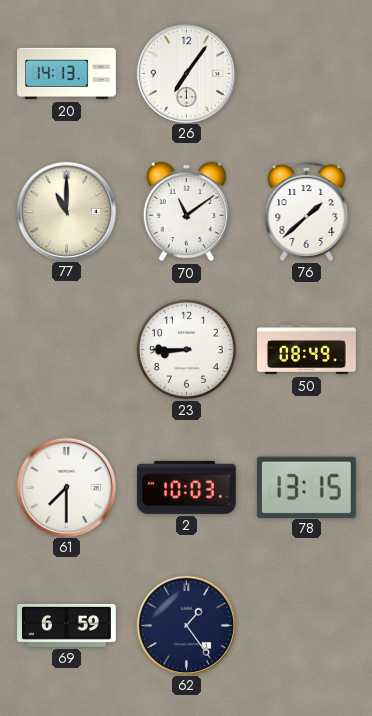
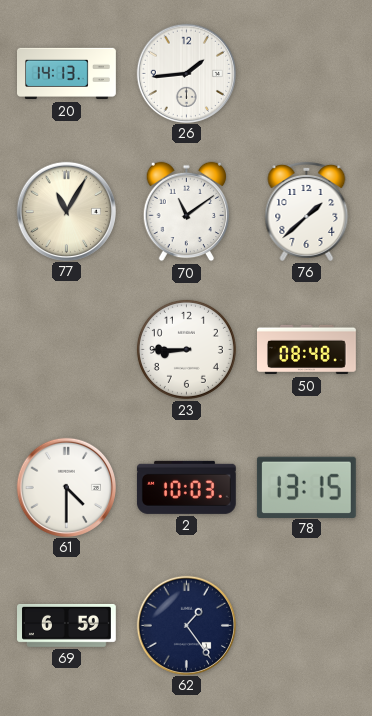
26: 7:06 -> 1:44
77: 11:00 -> 11:05
50: 08:49 -> 08:48
61: 7:30 -> 4:30
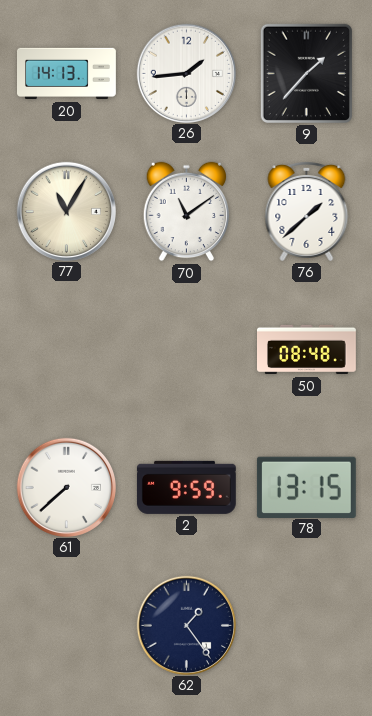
9: none -> 1:37
23: 8:45 -> none
61: 4:30 -> 7:38
2: 10:03 -> 9:59
69: 6:59 -> none
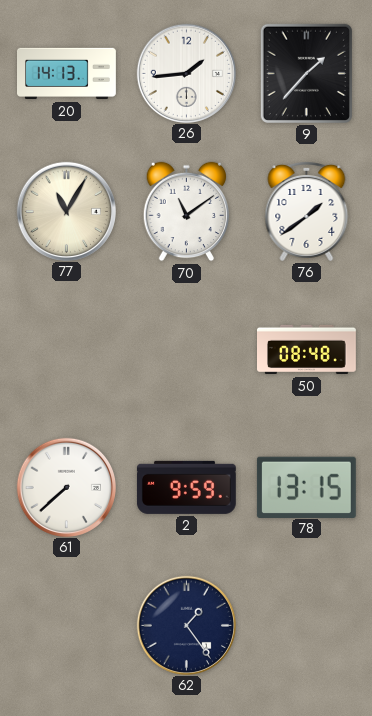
76: 1:38 -> 1:39
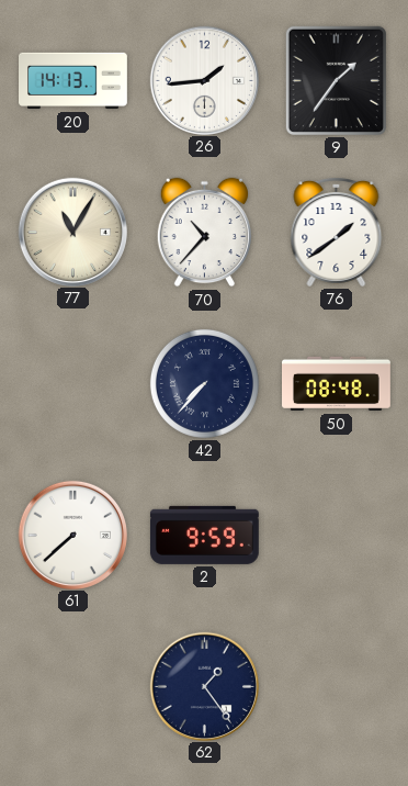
9: 1:37 -> 1:36
70: 11:09 -> 10:37
42: none -> 7:37
78: 13:15 -> none
